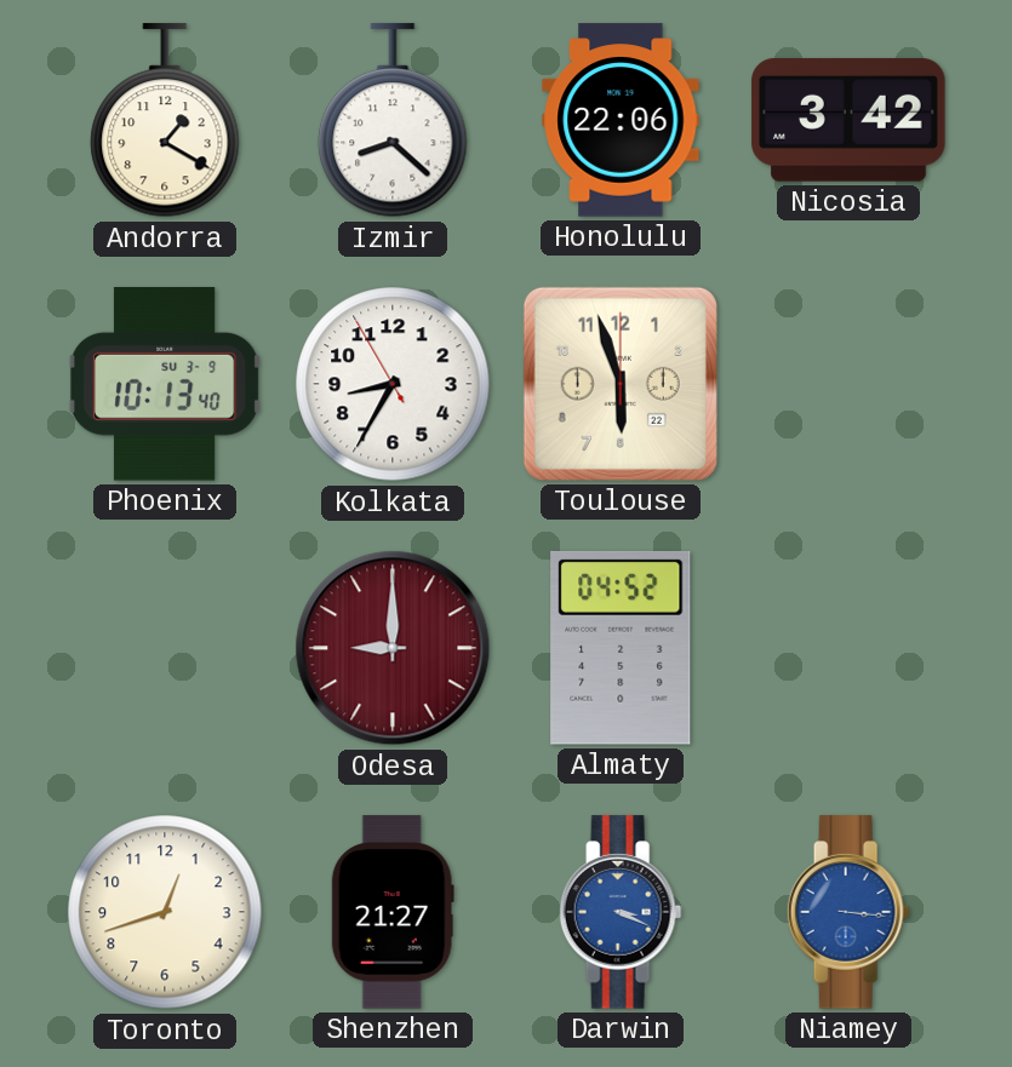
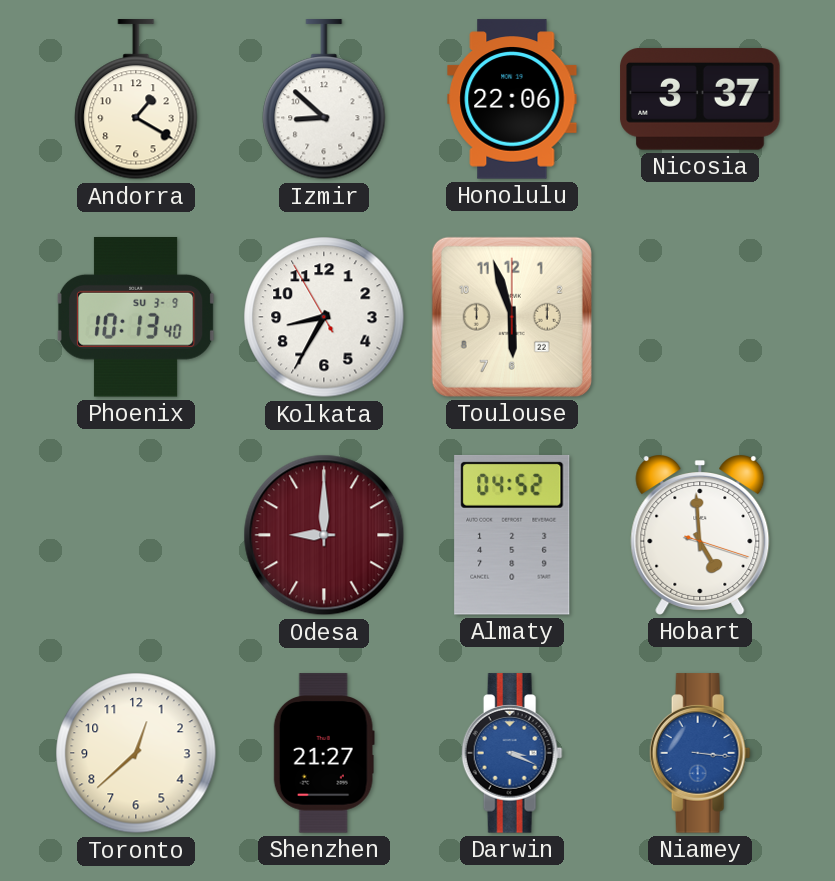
Izmir: 8:22 -> 8:52
Nicosia: 3:42 -> 3:37
Hobart: none -> 4:59
Toronto: 12:42 -> 12:38
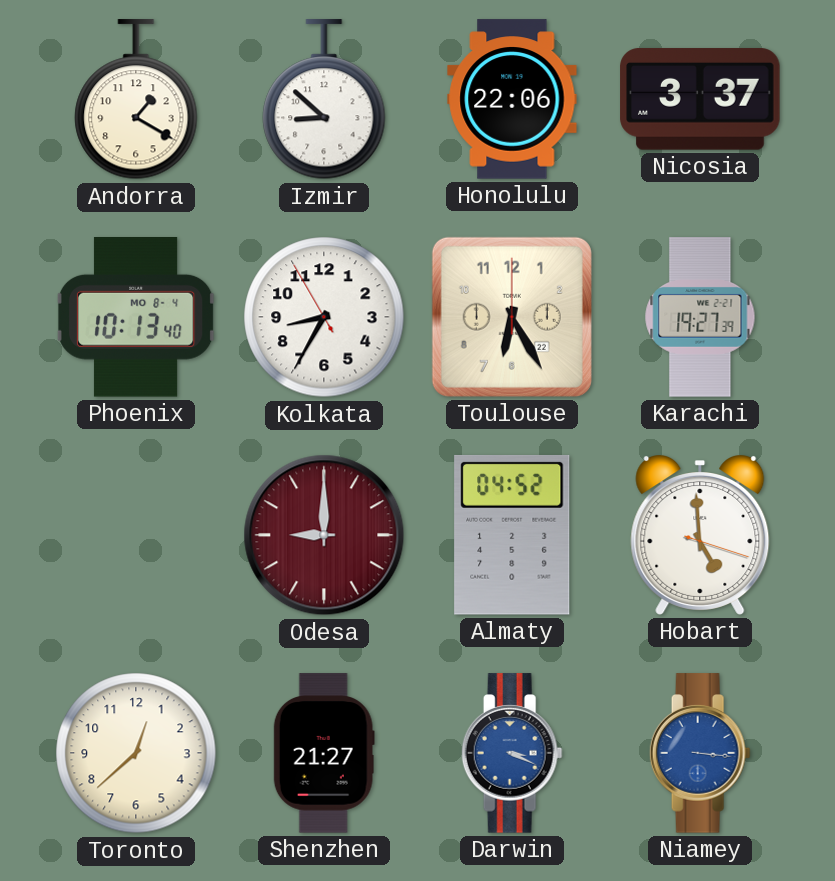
Phoenix date: SU 3-9 -> MO 8-4
Toulouse: 5:57 -> 6:25
Karachi: none -> 19:27
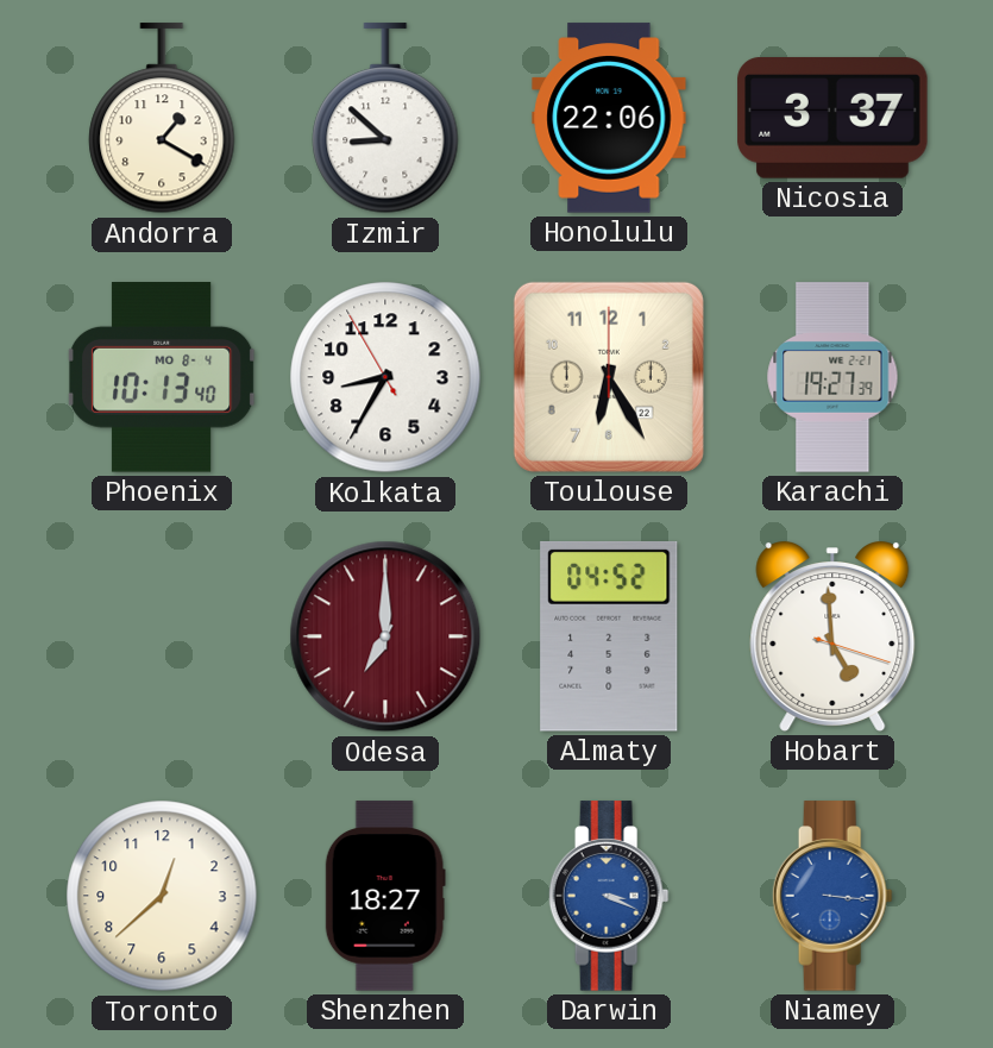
Odesa: 9:00 -> 7:00
Shenzhen: 21:27 -> 18:27
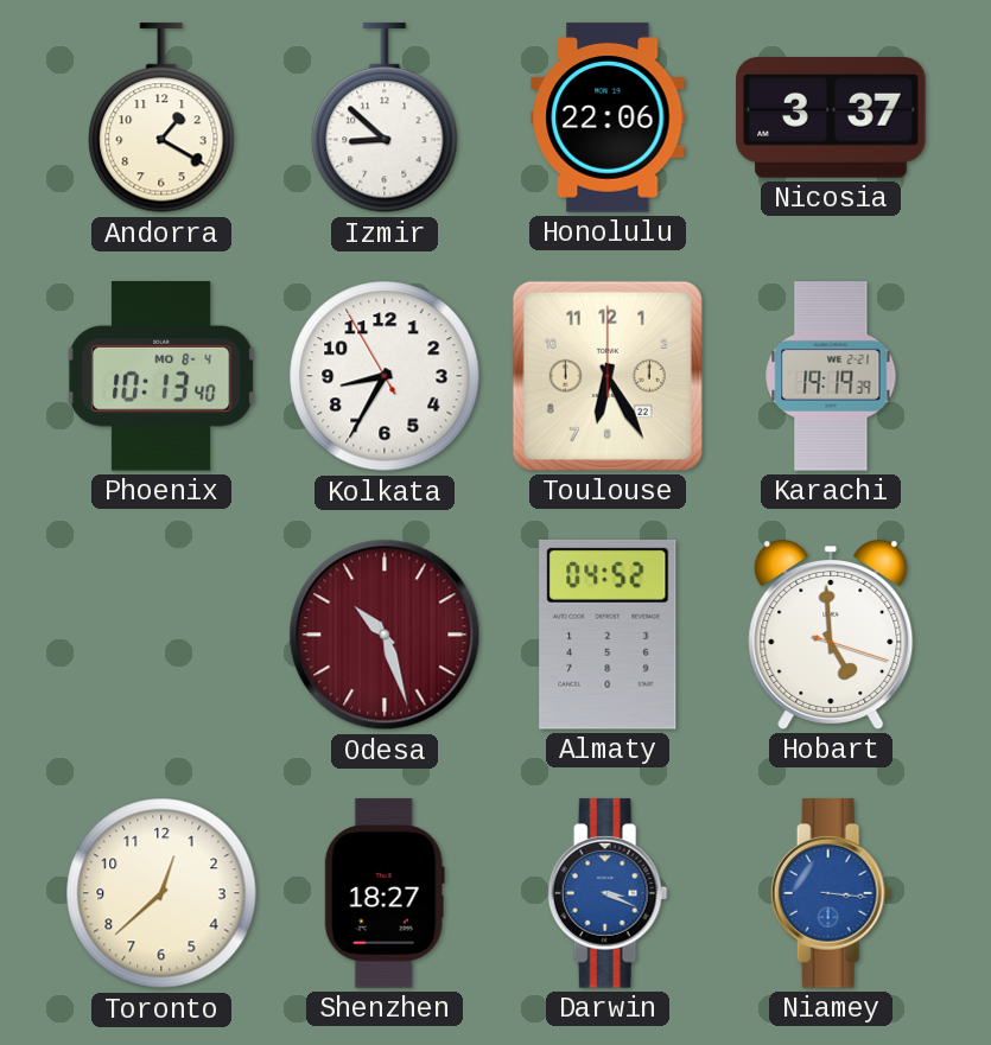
Karachi: 19:27 -> 19:19
Odesa: 7:00 -> 10:27
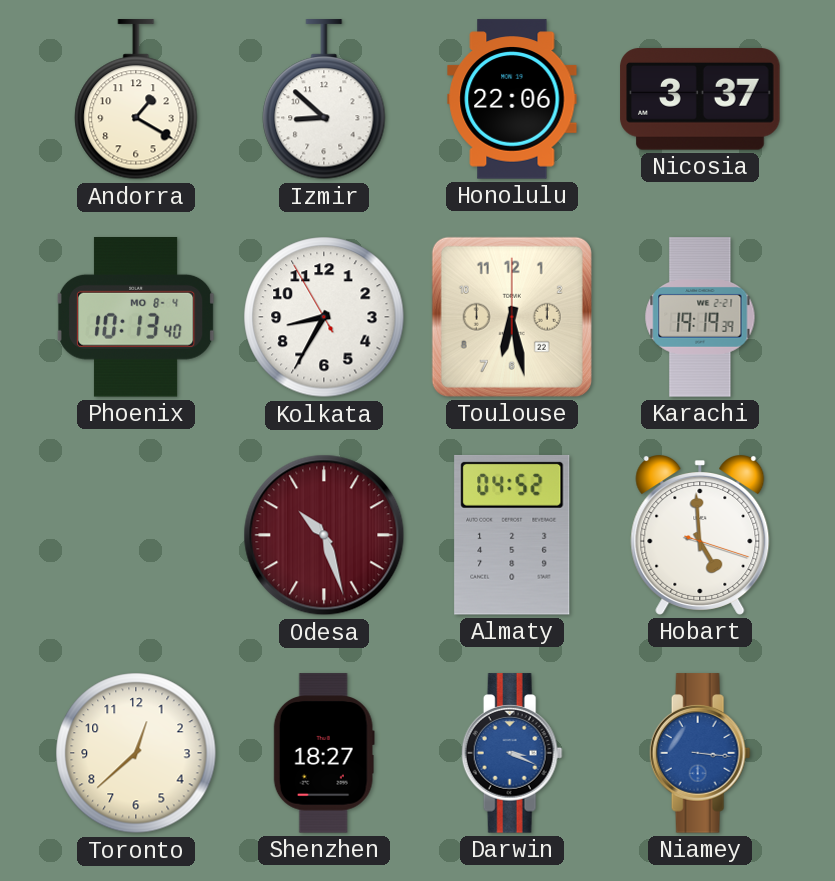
Toulouse: 6:25 -> 6:28
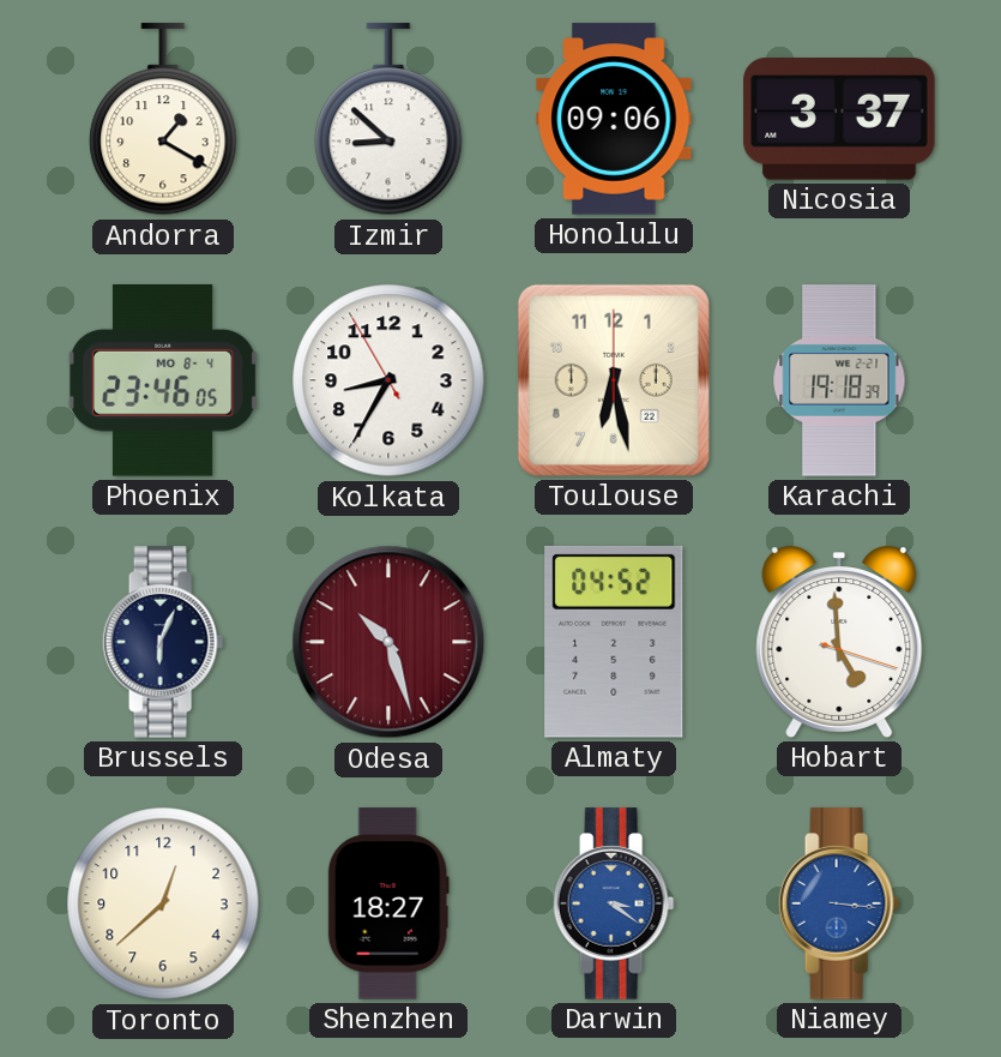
Honolulu: 22:06 -> 09:06
Phoenix: 10:13 -> 23:46
Karachi: 19:19 -> 19:18
Brussels: none -> 6:04
Darwin: 3:19 -> 3:21
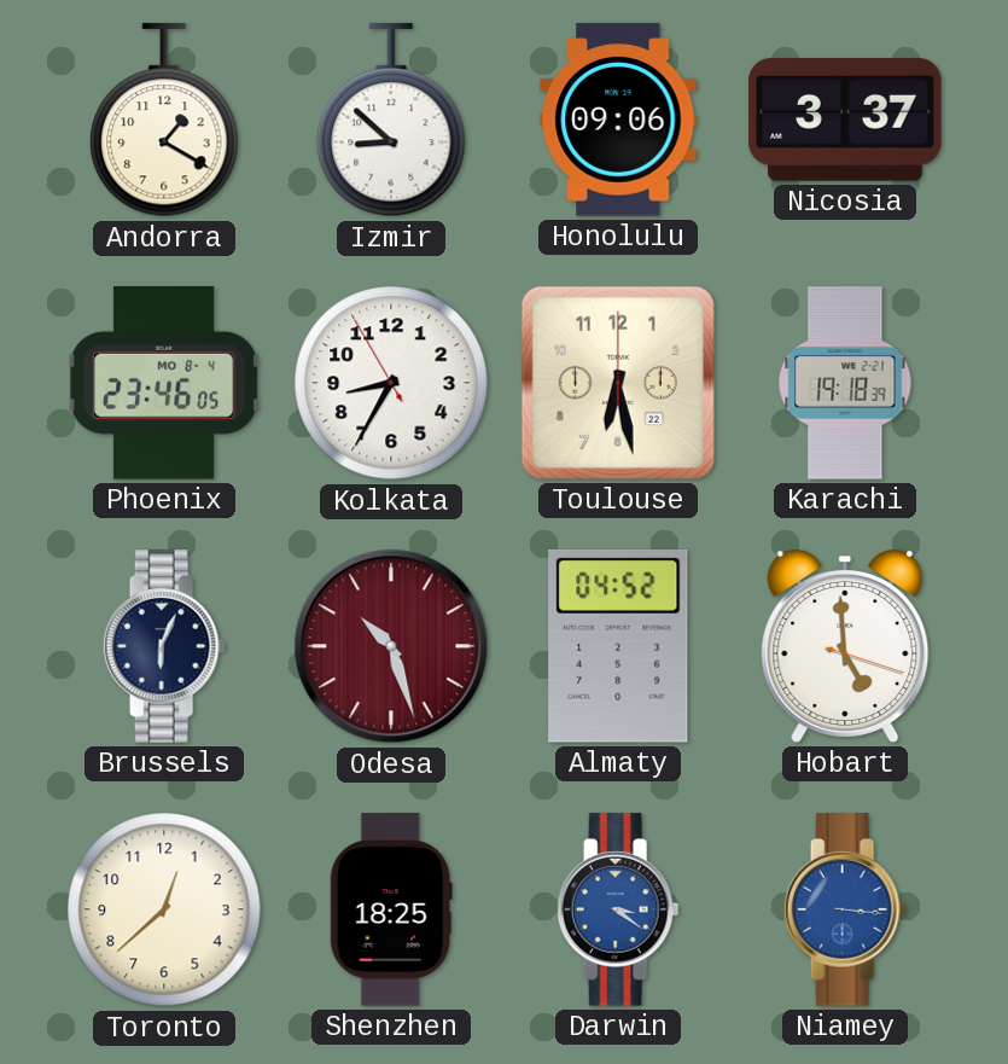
Shenzhen: 18:27 -> 18:25
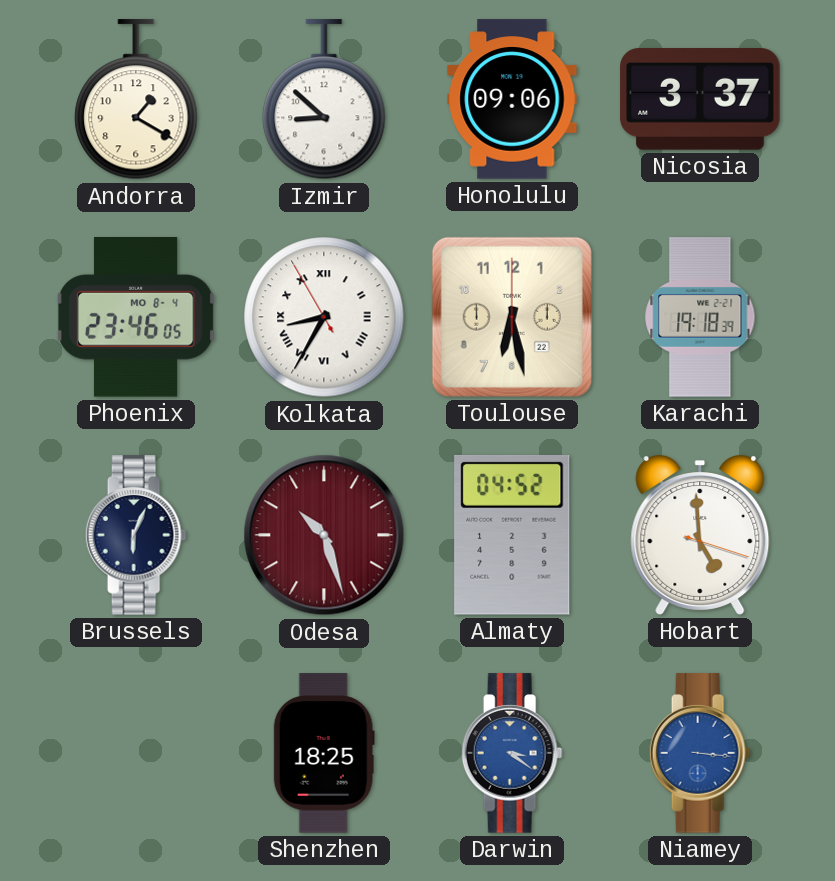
Kolkata numerals: Arabic -> Roman
Toronto: 12:38 -> none
